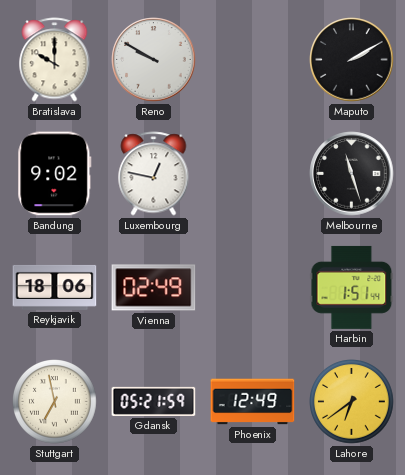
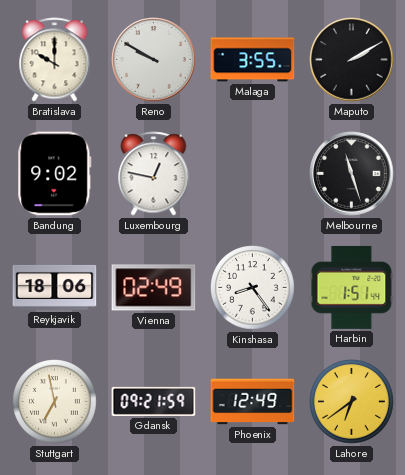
Malaga: none -> 3:55
Kinshasa: none -> 8:24
Gdansk: 05:21 -> 09:21
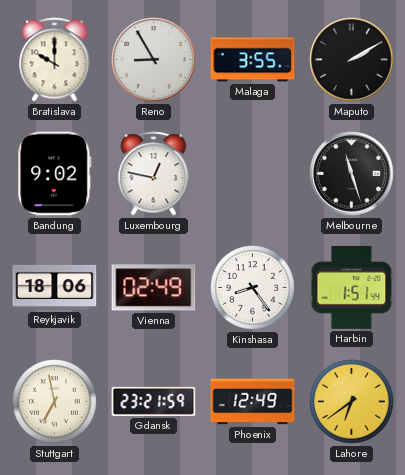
Reno: 9:50 -> 8:55
Gdansk: 09:21 -> 23:21
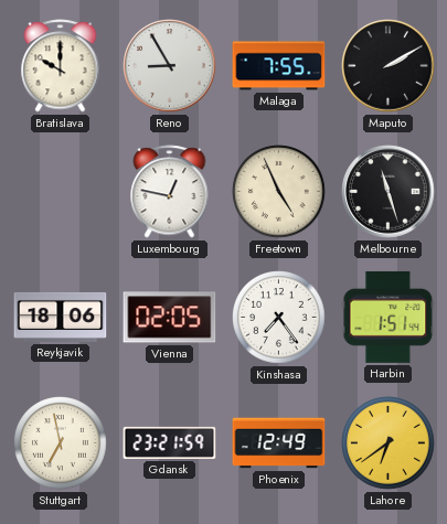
Malaga: 3:55 -> 7:55
Bandung: 9:02 -> none
Freetown: none -> 4:56
Vienna: 02:49 -> 02:05
Kinshasa: 8:24 -> 7:24
